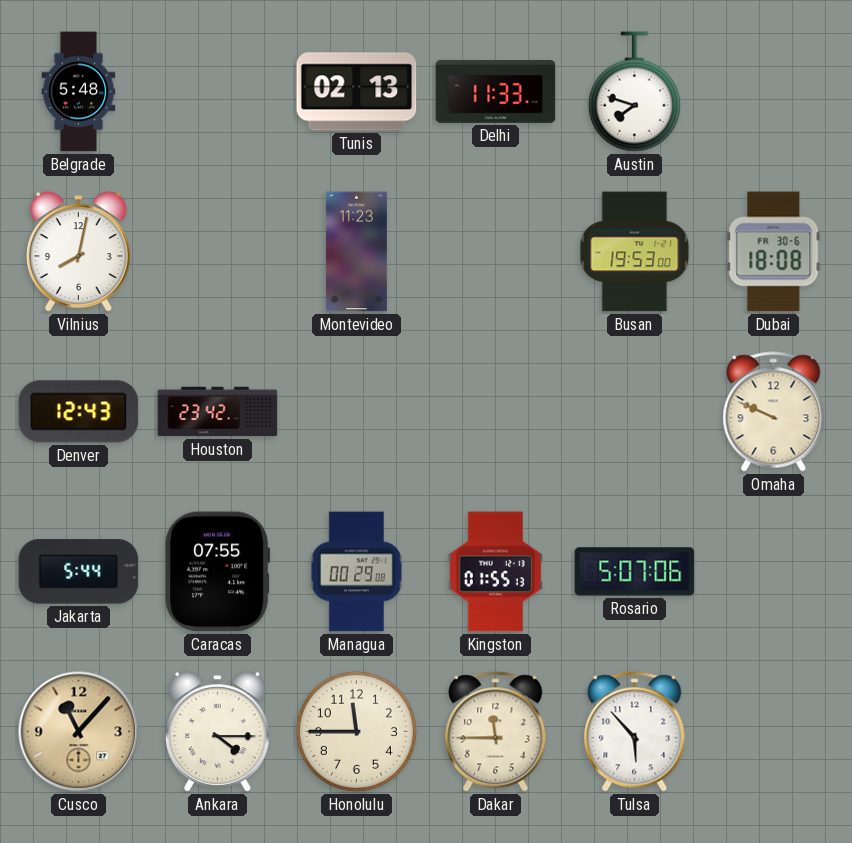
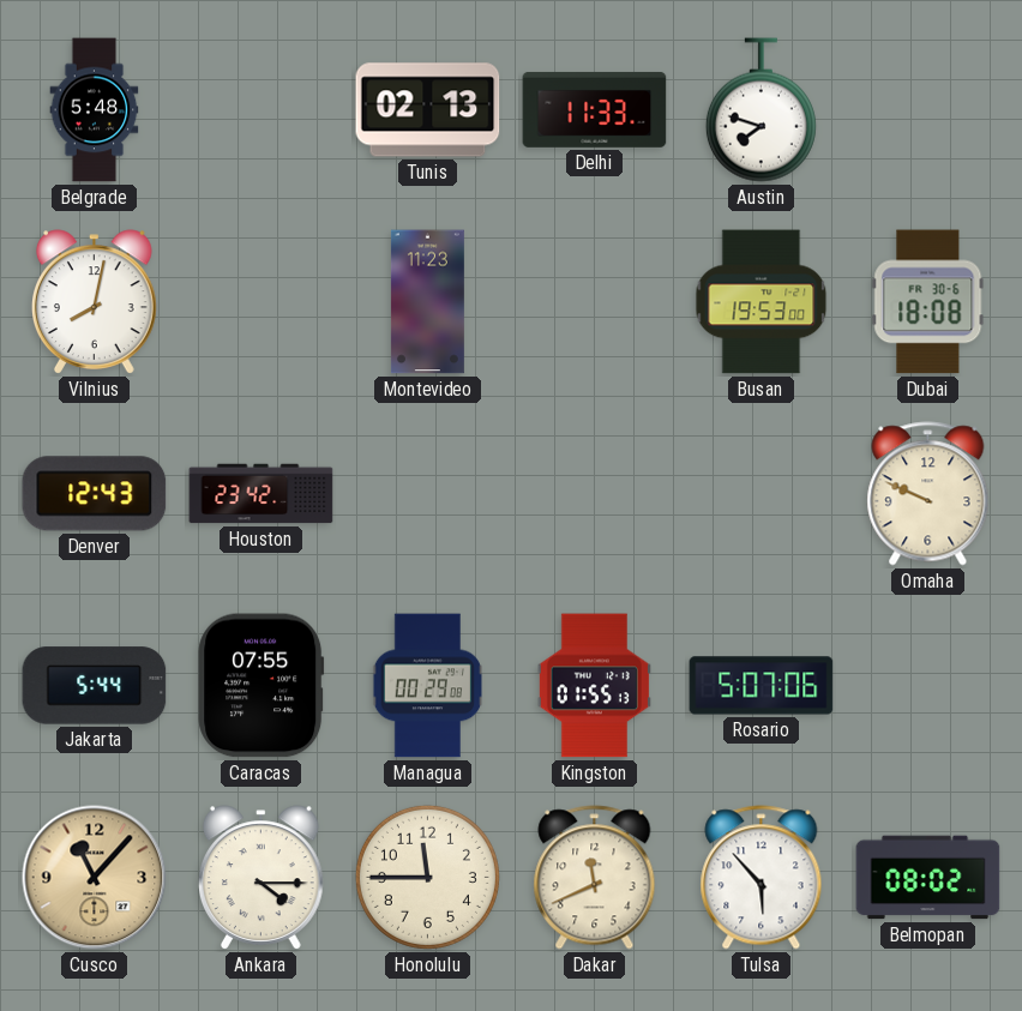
Dakar: 11:45 -> 11:41
Belmopan: none -> 08:02
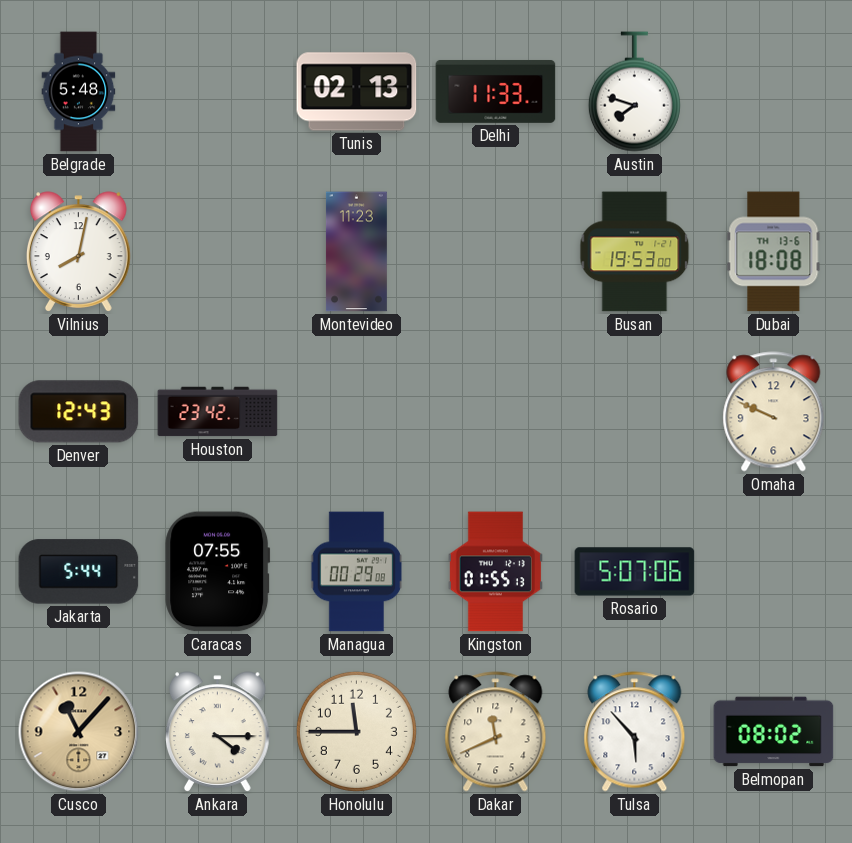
Dubai date: FR 30-6 -> TH 13-6
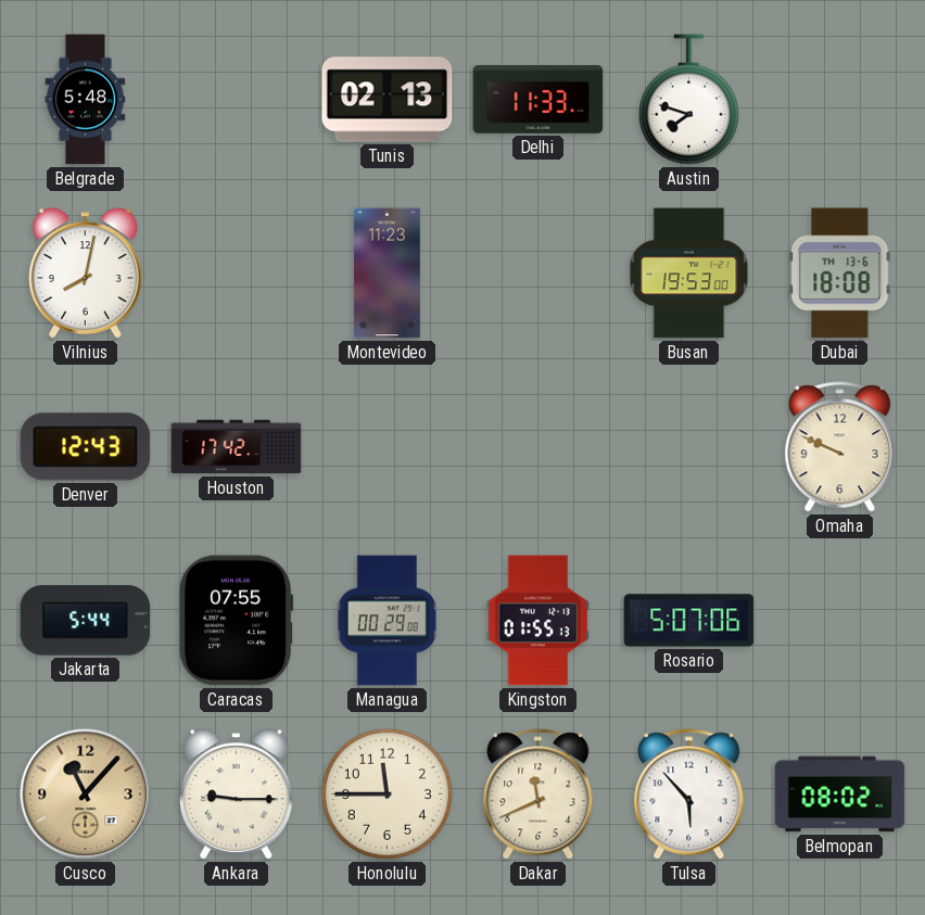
Houston: 23:42 -> 17:42
Ankara: 4:15 -> 9:15
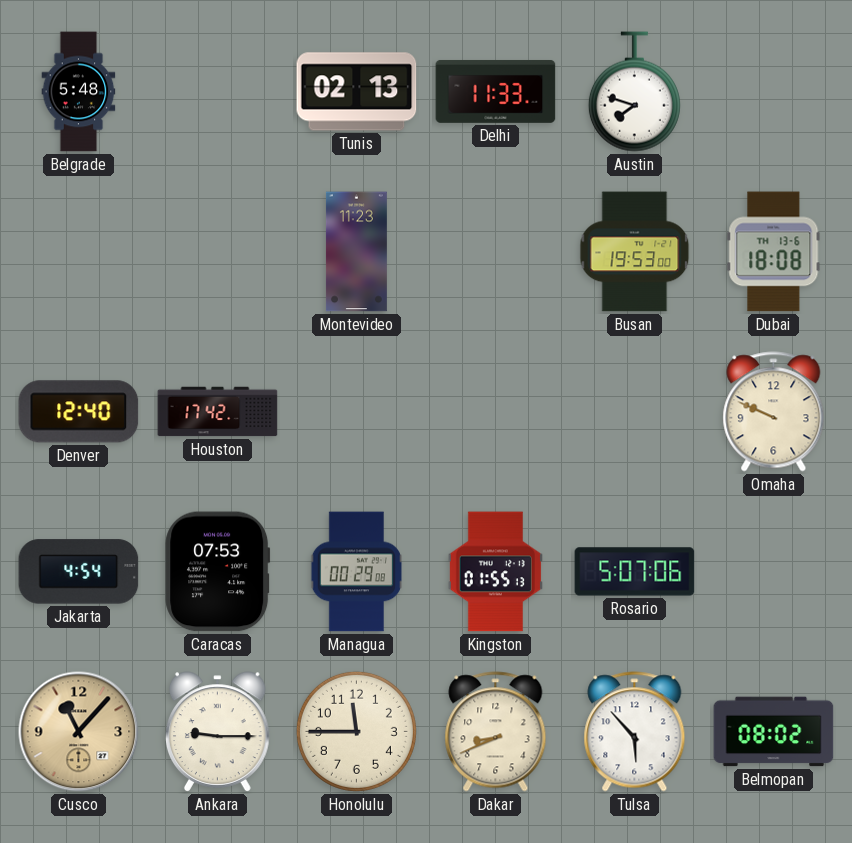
Vilnius: 8:02 -> none
Denver: 12:43 -> 12:40
Jakarta: 5:44 -> 4:54
Caracas: 07:55 -> 07:53
Dakar: 11:41 -> 8:41
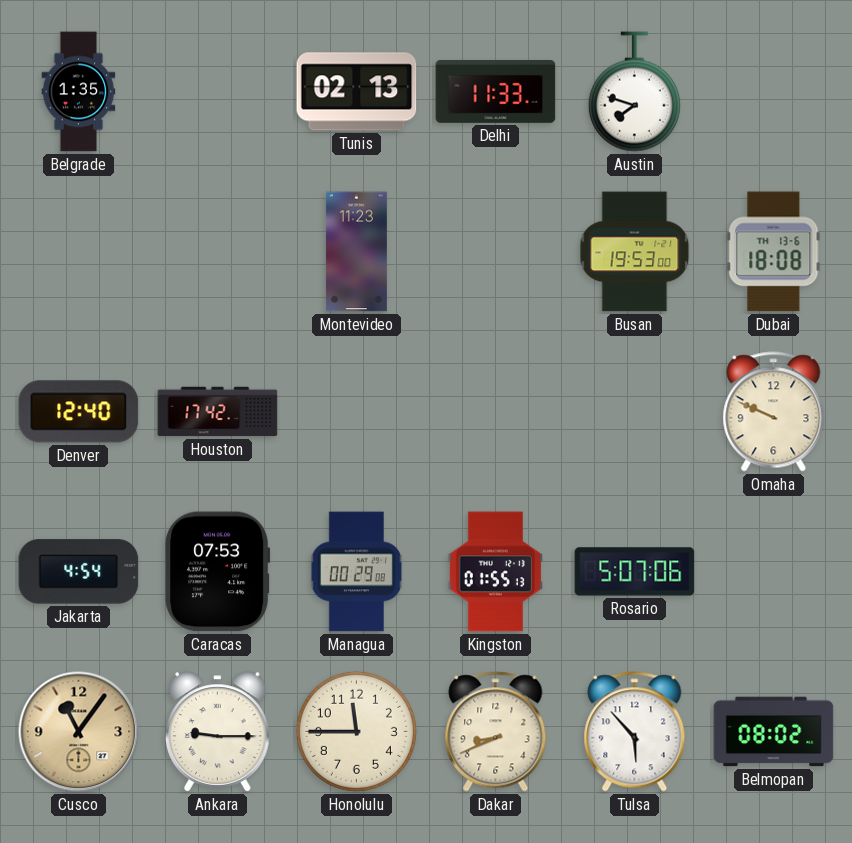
Belgrade: 5:48 -> 1:35
Cusco: 11:07 -> 11:06
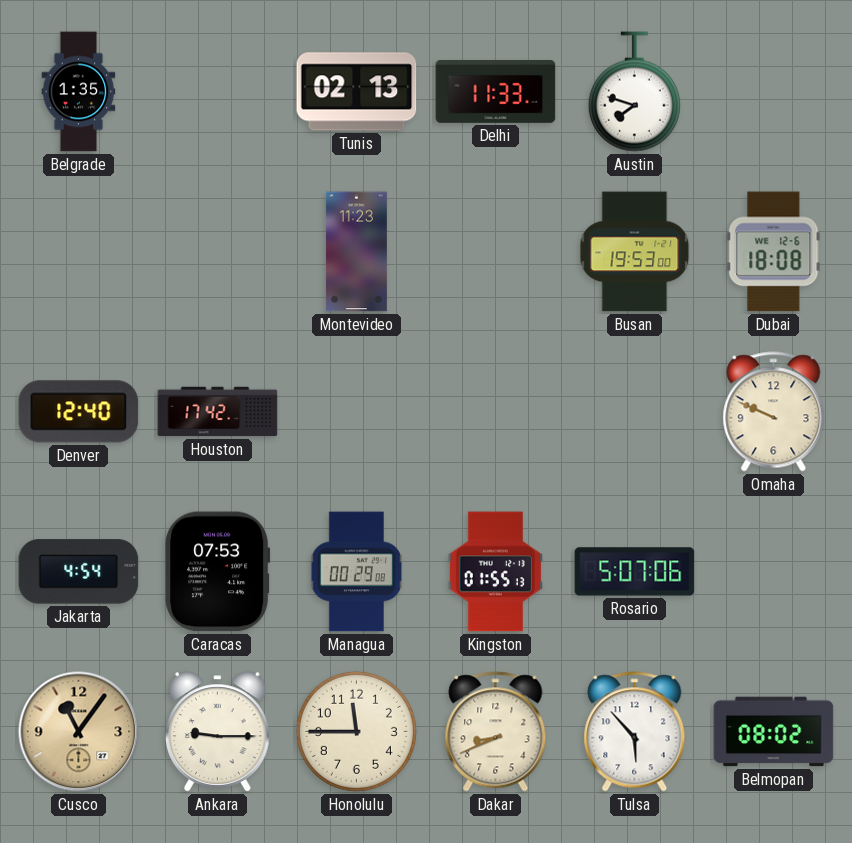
Dubai date: TH 13-6 -> WE 12-6
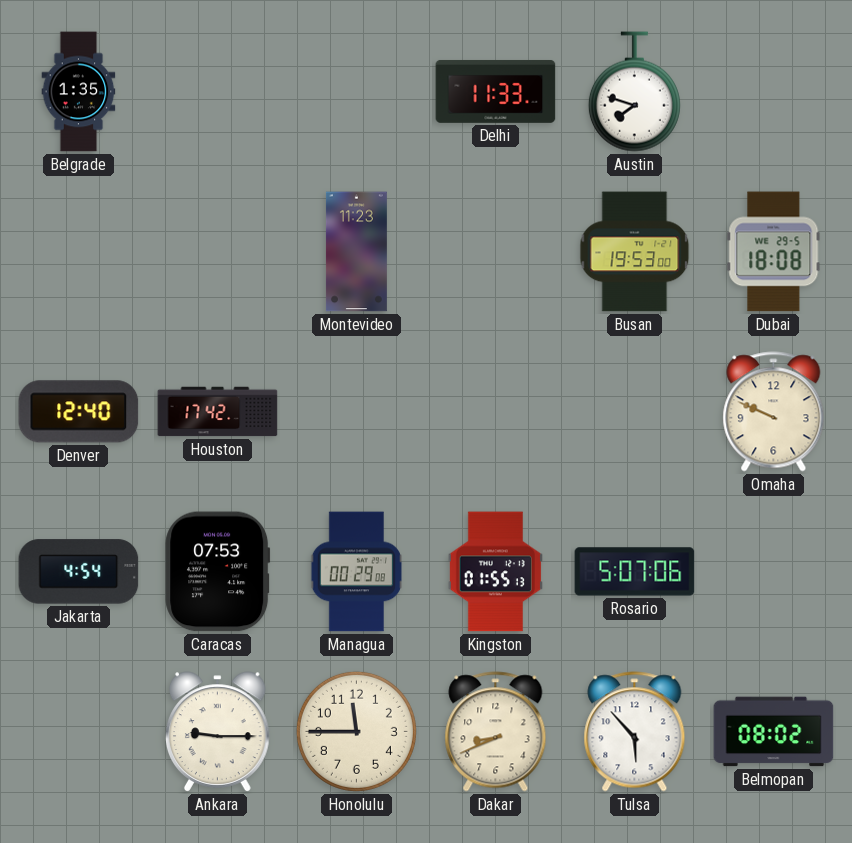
Tunis: 02:13 -> none
Dubai date: WE 12-6 -> WE 29-5
Cusco: 11:06 -> none
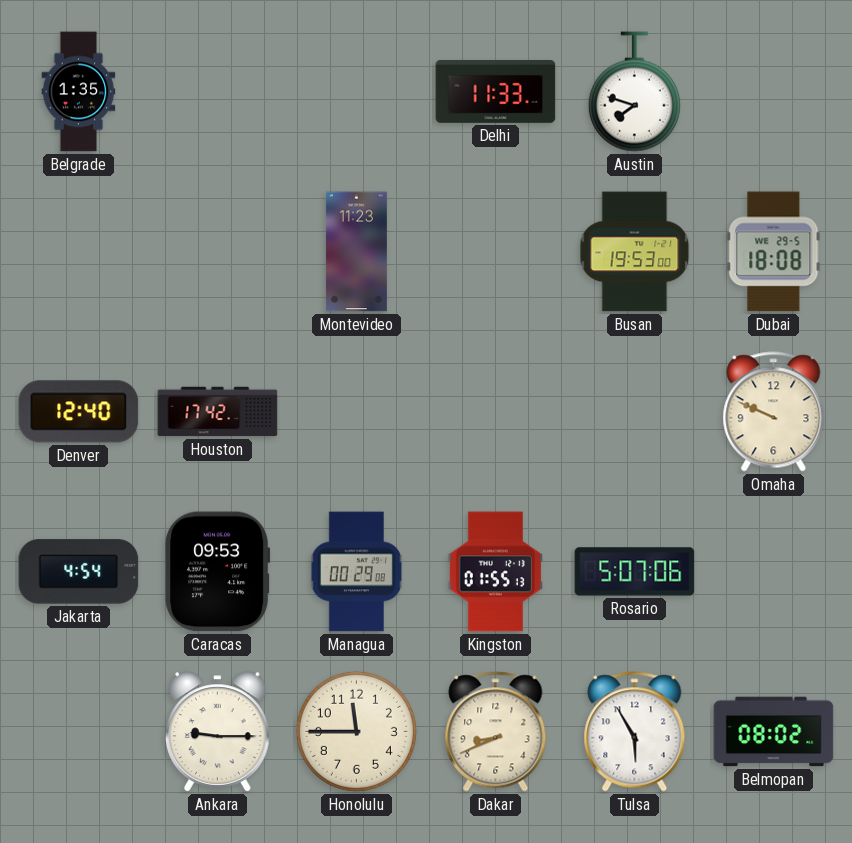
Caracas: 07:53 -> 09:53
Tulsa: 5:53 -> 5:55
